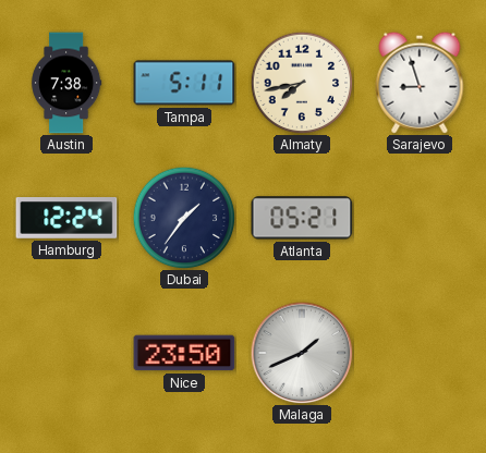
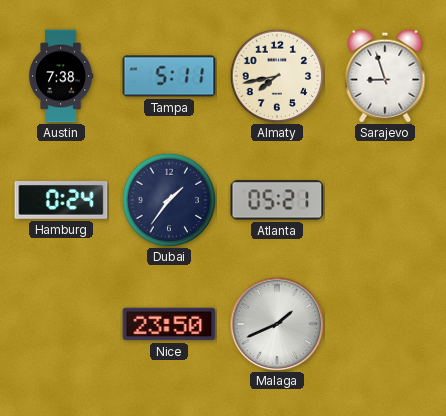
Hamburg: 12:24 -> 0:24
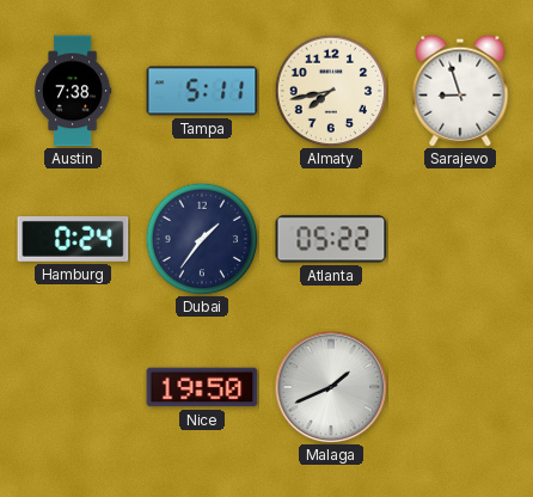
Atlanta: 05:21 -> 05:22
Nice: 23:50 -> 19:50
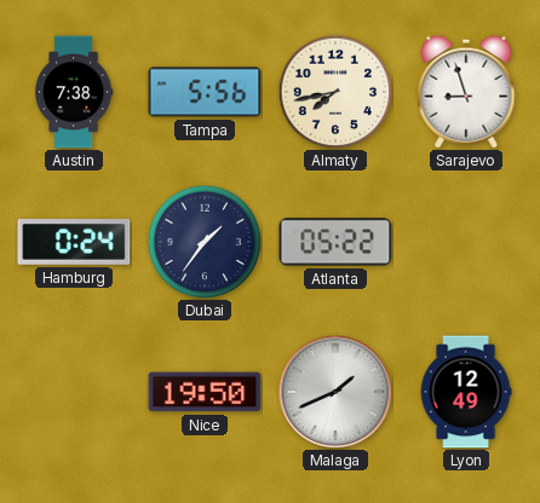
Tampa: 5:11 -> 5:56
Lyon: none -> 12:49
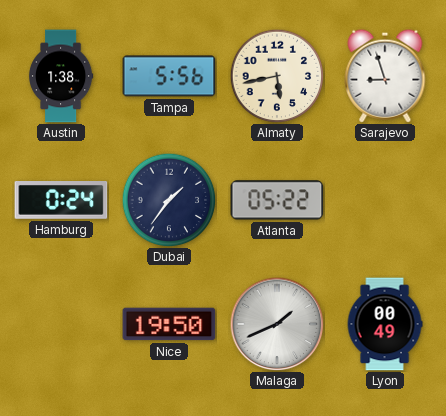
Austin: 7:38 -> 1:38
Almaty: 7:43 -> 5:43
Lyon: 12:49 -> 00:49
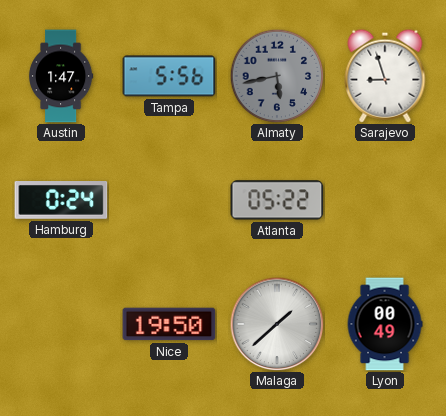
Austin: 1:38 -> 1:47
Almaty dial: cream -> grey
Dubai: 1:36 -> none
Malaga: 1:41 -> 1:38
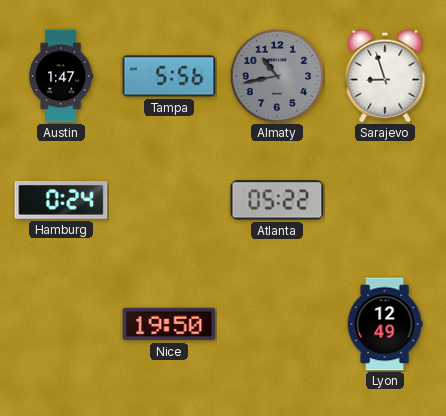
Almaty: 5:43 -> 10:43
Malaga: 1:38 -> none
Lyon: 00:49 -> 12:49
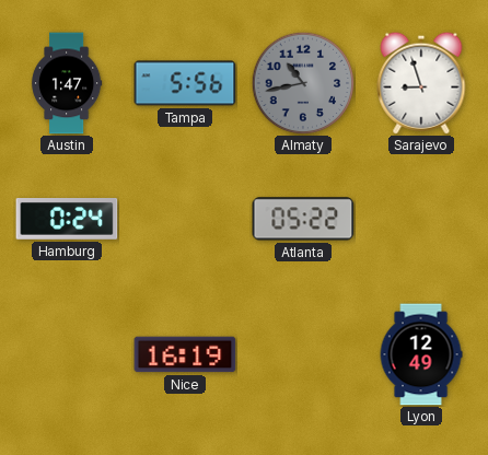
Nice: 19:50 -> 16:19
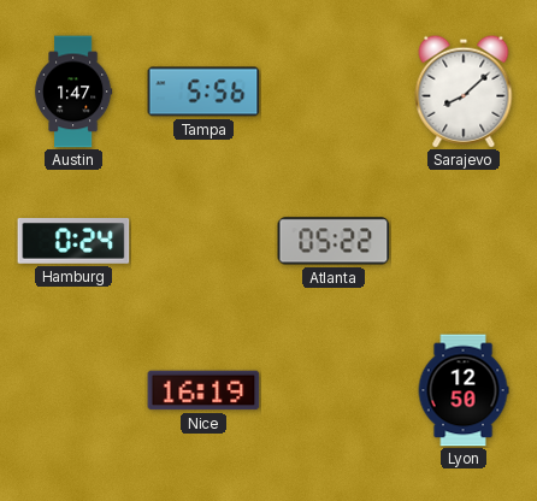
Almaty: 10:43 -> none
Sarajevo: 8:57 -> 8:08
Lyon: 12:49 -> 12:50
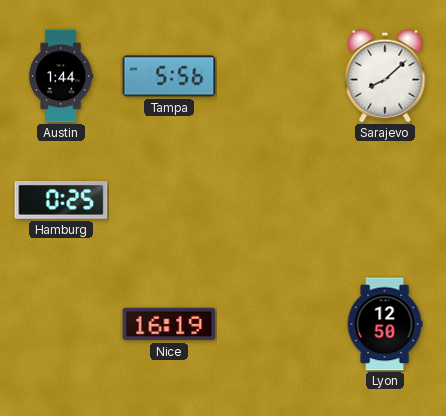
Austin: 1:47 -> 1:44
Hamburg: 0:24 -> 0:25
Atlanta: 05:22 -> none
